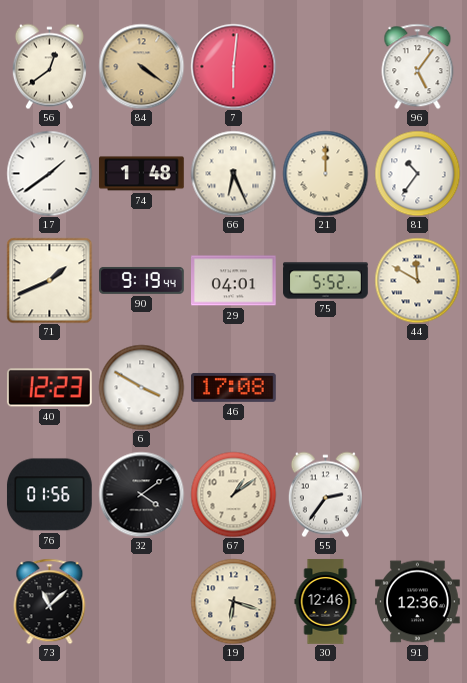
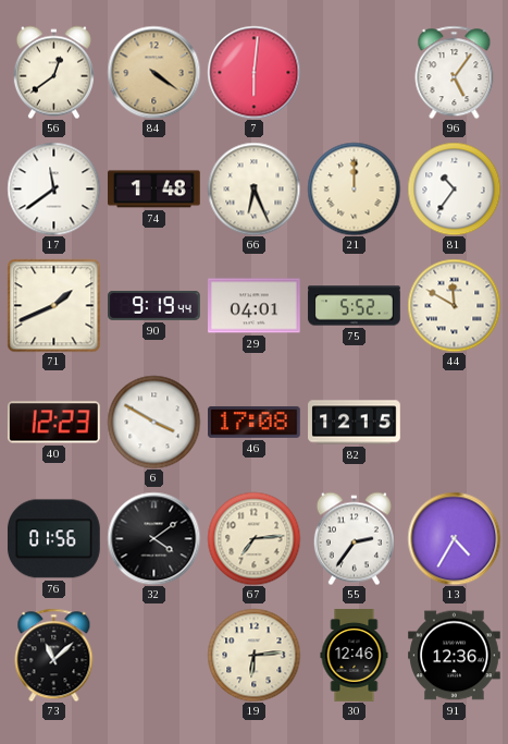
17: 1:39 -> 11:39
82: none -> 12:15
67: 1:09 -> 7:14
13: none -> 4:35
19: 6:18 -> 6:14
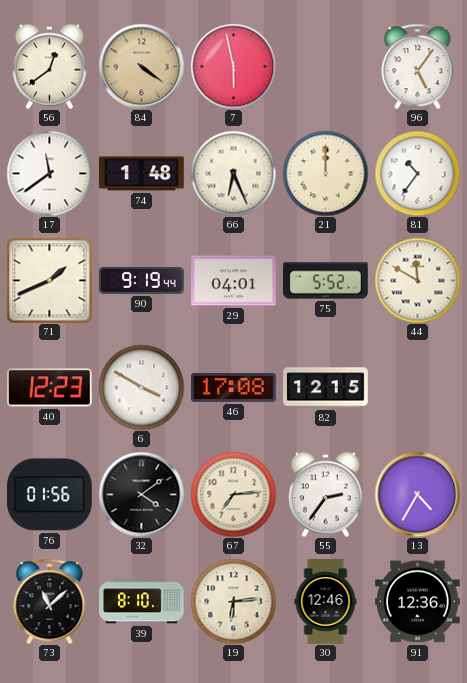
7: 6:01 -> 5:58
39: none -> 8:10
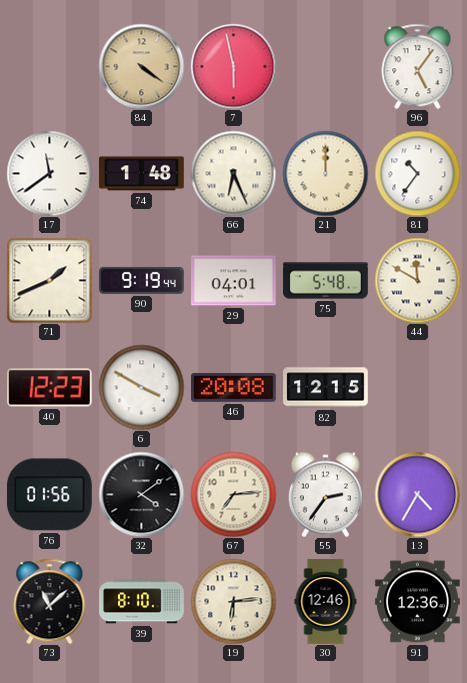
56: 12:39 -> none
75: 5:52 -> 5:48
46: 17:08 -> 20:08
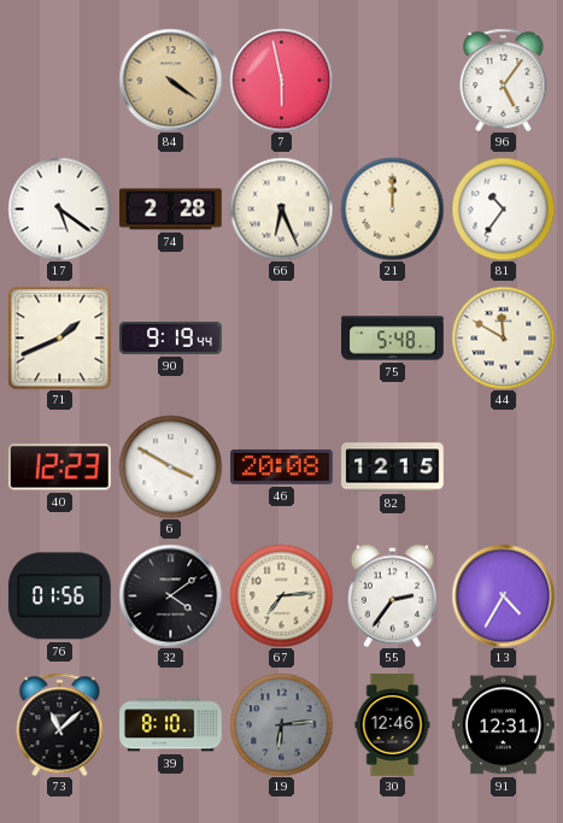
17: 11:39 -> 5:21
74: 1:48 -> 2:28
29: 04:01 -> none
19 dial: cream -> grey
91: 12:36 -> 12:31
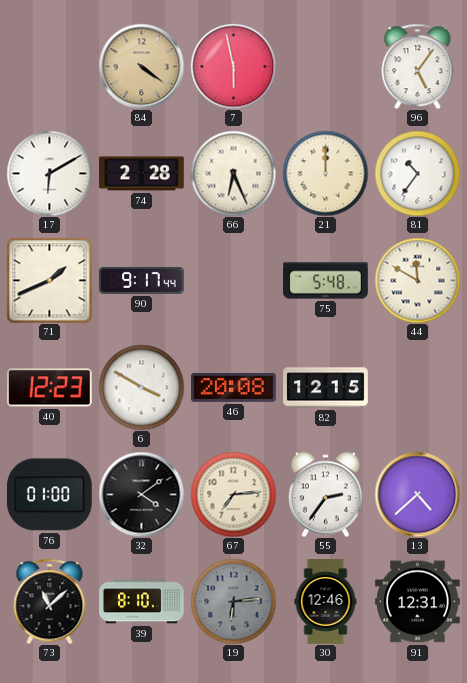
17: 5:21 -> 6:10
90: 9:19 -> 9:17
76: 01:56 -> 01:00
13: 4:35 -> 4:38
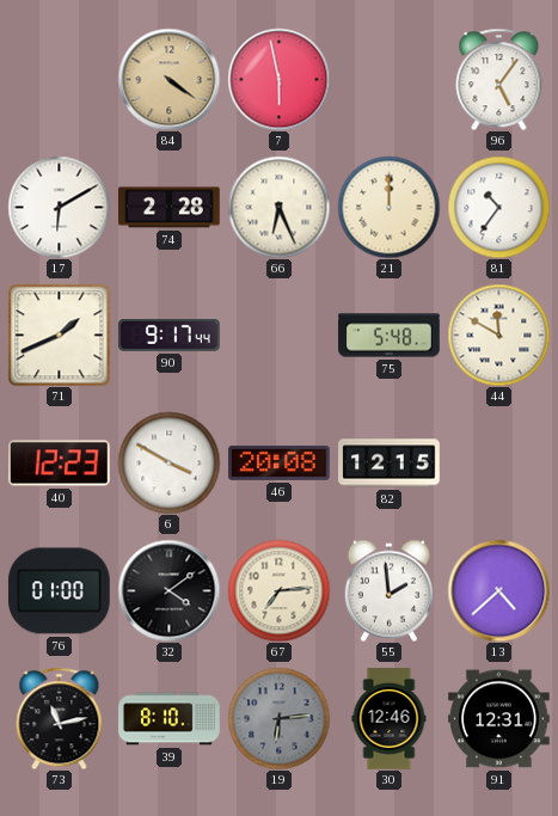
55: 2:36 -> 1:59
73: 11:08 -> 11:13
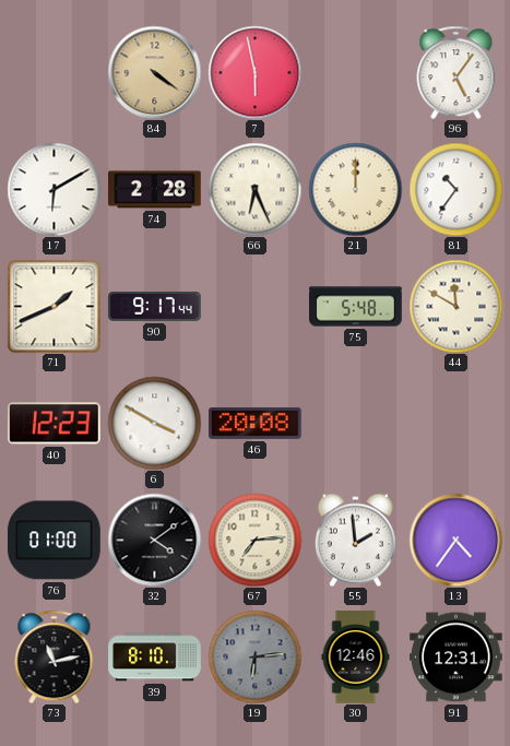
82: 12:15 -> none
13: 4:38 -> 4:36
